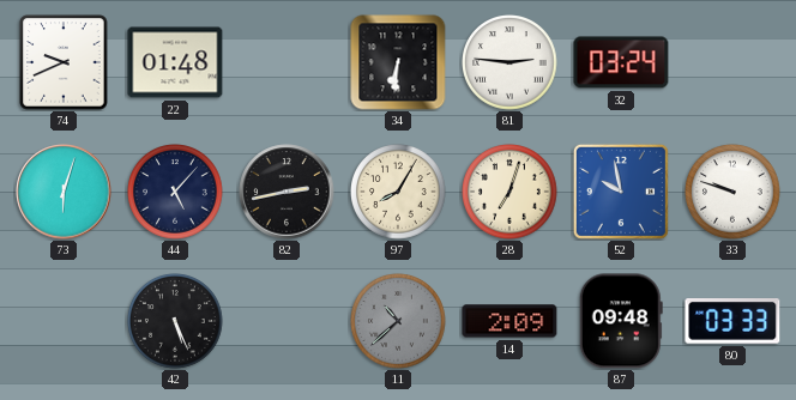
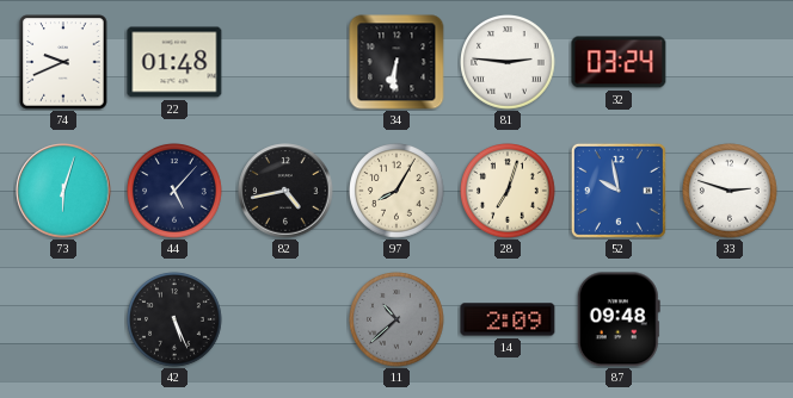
82: 2:43 -> 4:43
33: 9:48 -> 2:48
80: 03:33 -> none
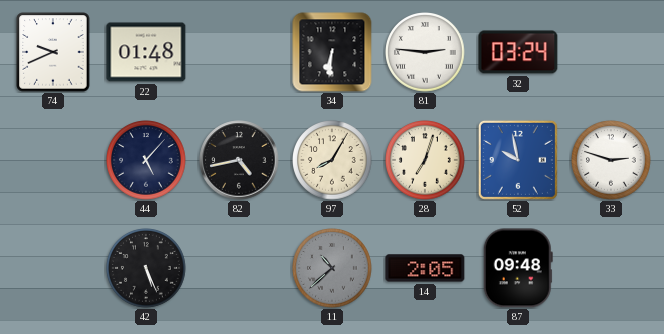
73: 6:03 -> none
14: 2:09 -> 2:05
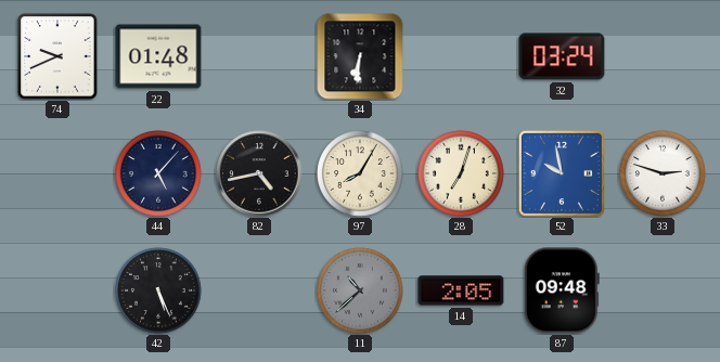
81: 2:46 -> none
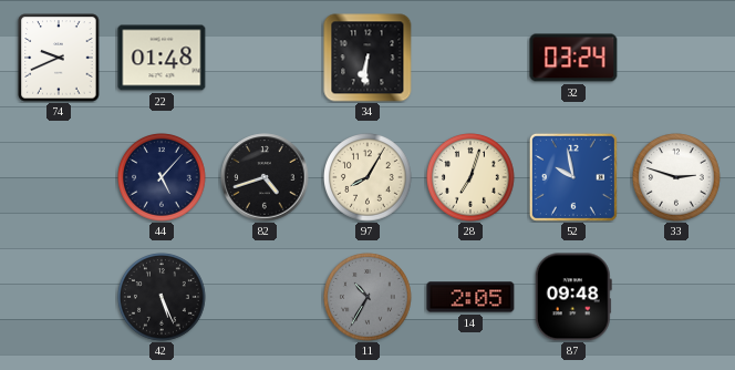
82: 4:43 -> 4:42
11: 10:38 -> 10:35
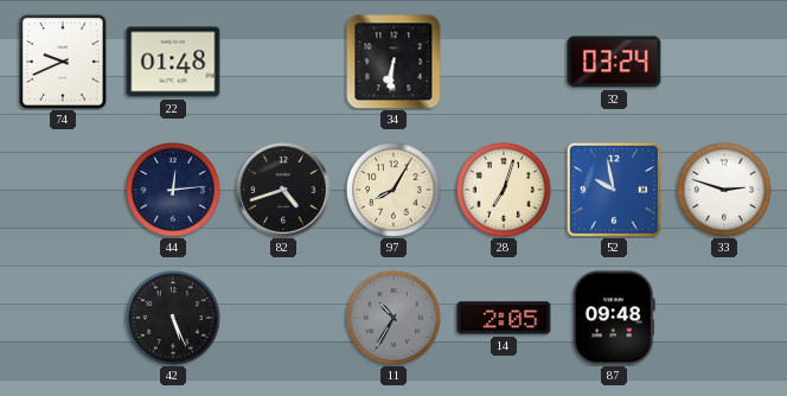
44: 5:07 -> 12:14
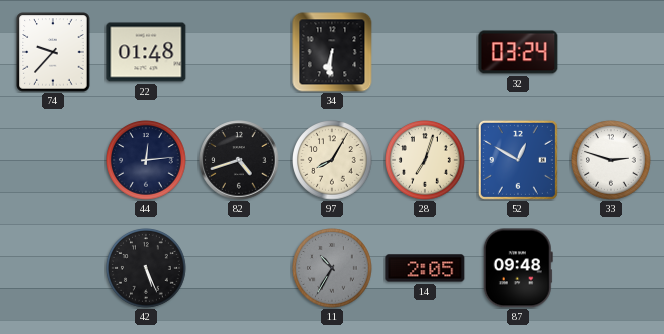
74: 9:41 -> 9:37
52: 9:58 -> 12:50
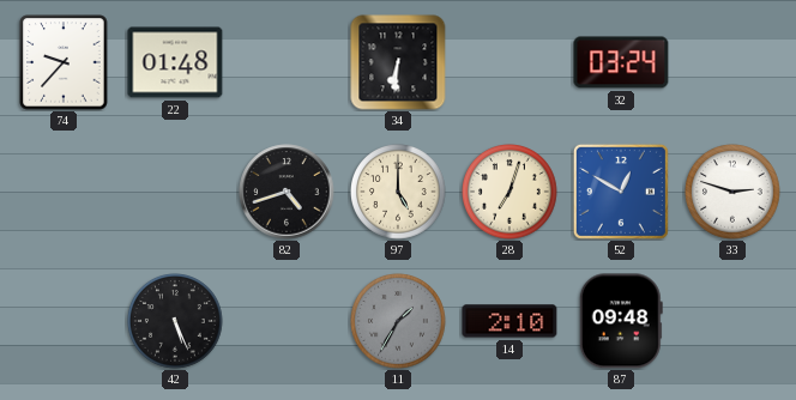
44: 12:14 -> none
97: 8:05 -> 5:00
11: 10:35 -> 1:35
14: 2:05 -> 2:10
